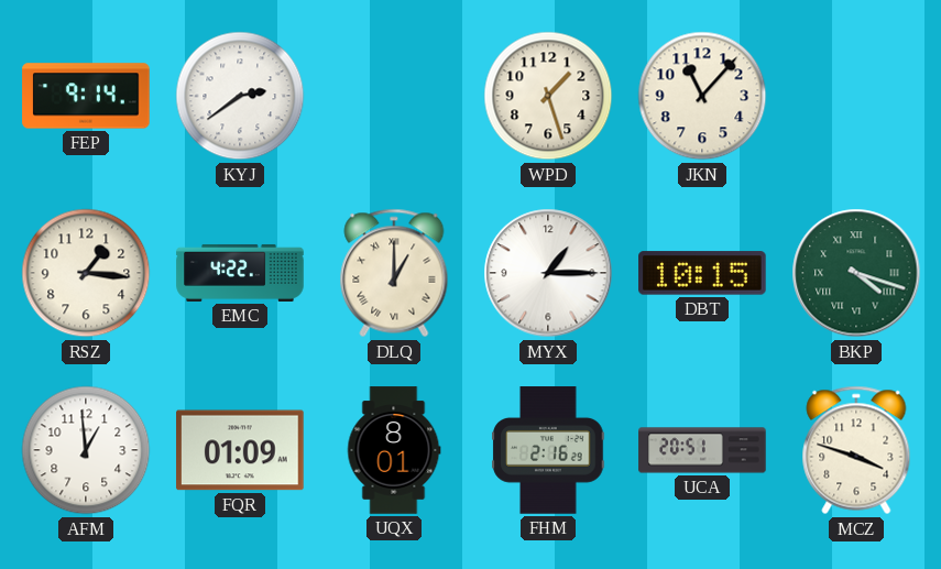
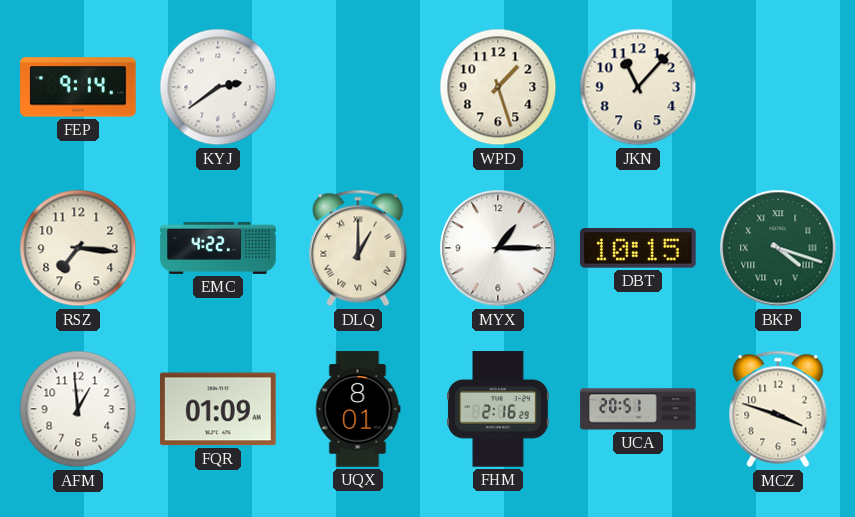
RSZ: 1:16 -> 7:16
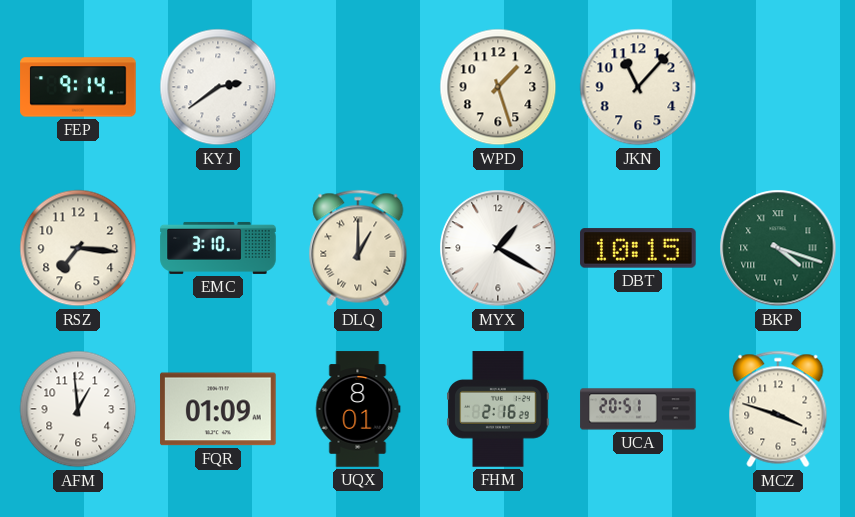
EMC: 4:22 -> 3:10
MYX: 1:15 -> 1:20
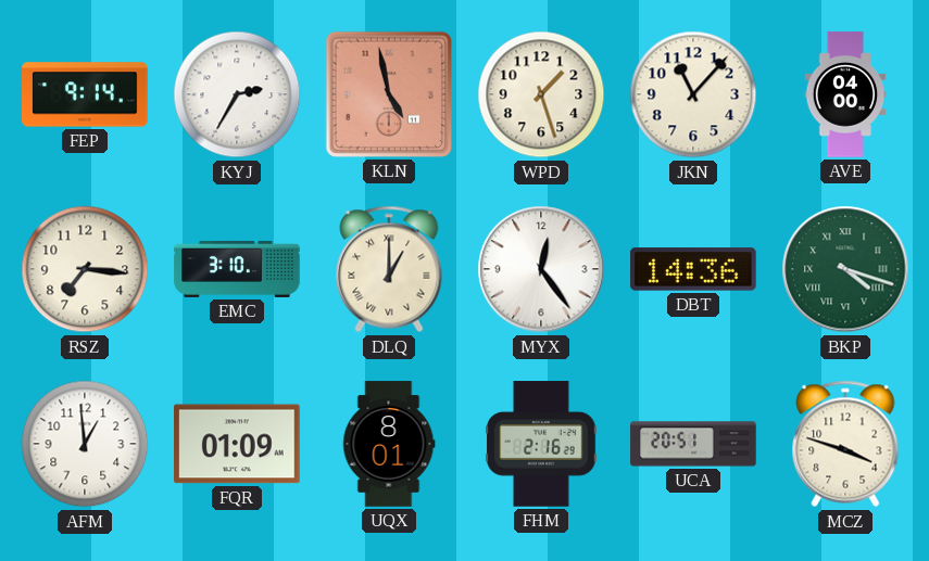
KYJ: 2:39 -> 2:35
KLN: none -> 4:58
AVE: none -> 04:00
MYX: 1:20 -> 12:24
DBT: 10:15 -> 14:36
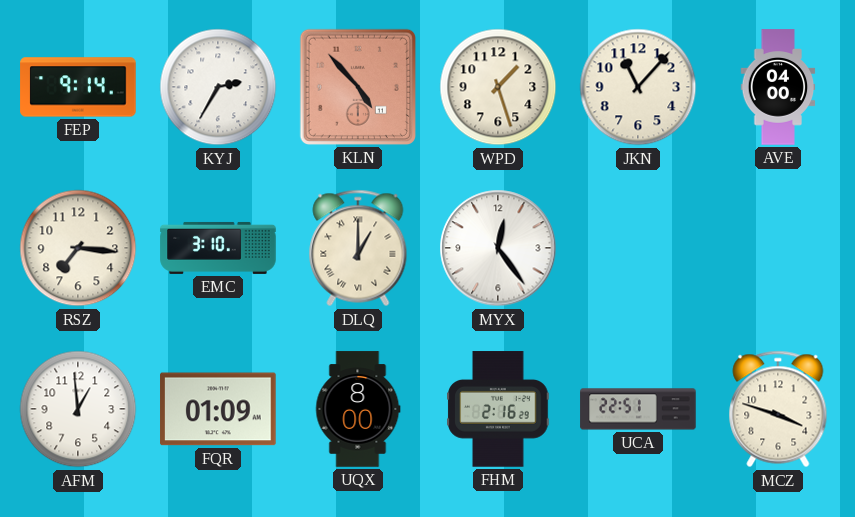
KLN: 4:58 -> 4:53
DBT: 14:36 -> none
BKP: 4:18 -> none
UQX: 8:01 -> 8:00
UCA: 20:51 -> 22:51
